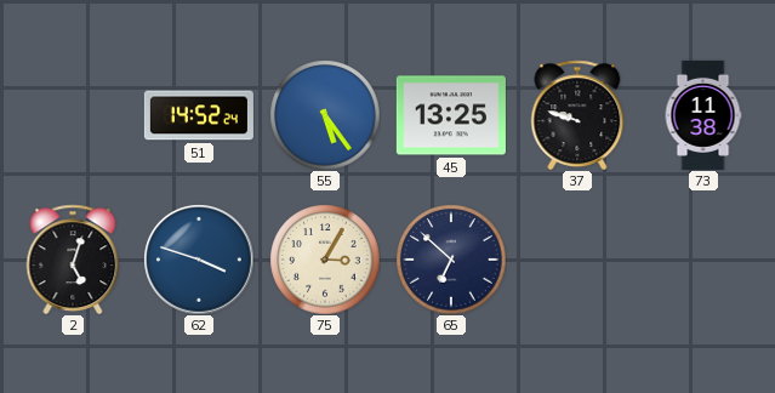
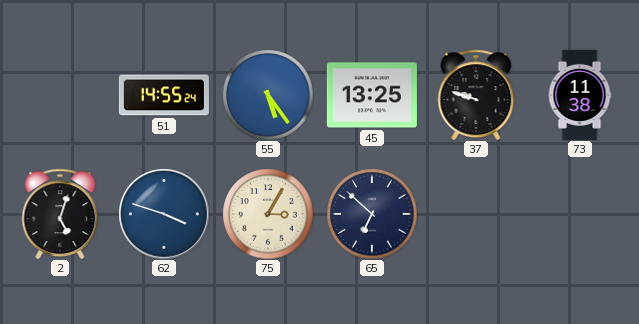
51: 14:52 -> 14:55
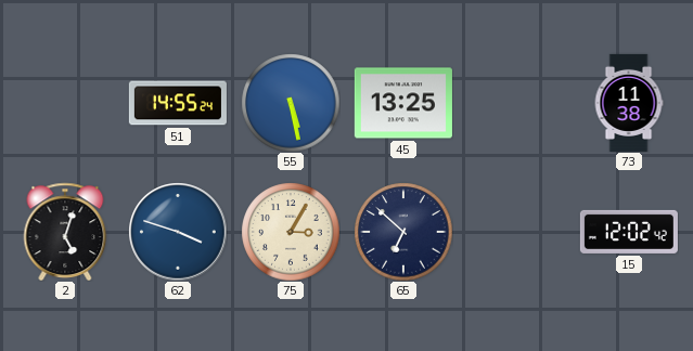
55: 5:24 -> 5:28
37: 9:48 -> none
15: none -> 12:02
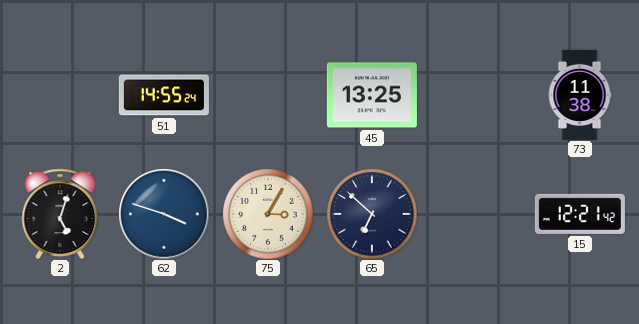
55: 5:28 -> none
15: 12:02 -> 12:21
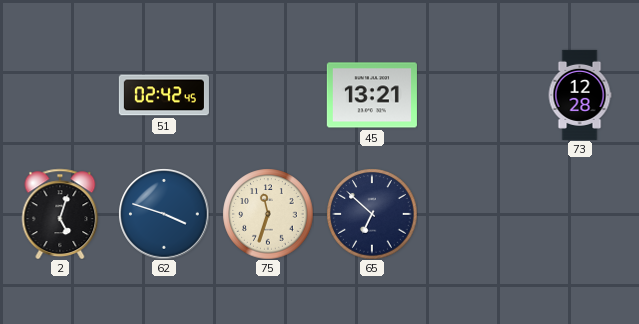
51: 14:55 -> 02:42
45: 13:25 -> 13:21
73: 11:38 -> 12:28
75: 3:05 -> 11:33
15: 12:21 -> none
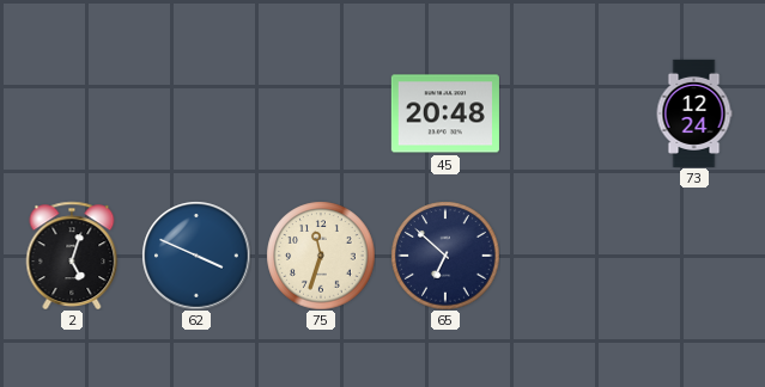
51: 02:42 -> none
45: 13:21 -> 20:48
73: 12:28 -> 12:24
62: 3:48 -> 3:49
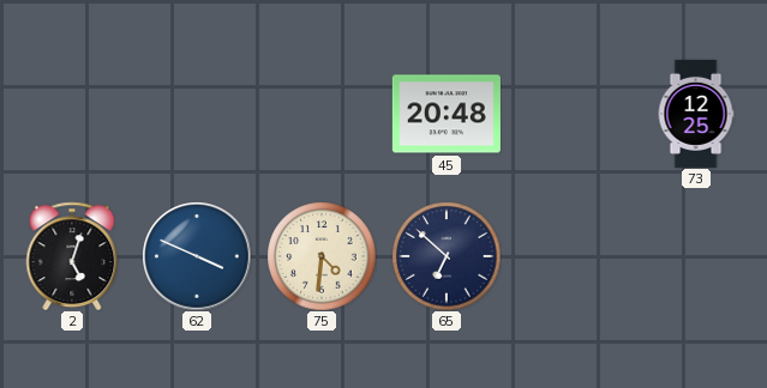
73: 12:24 -> 12:25
75: 11:33 -> 4:31
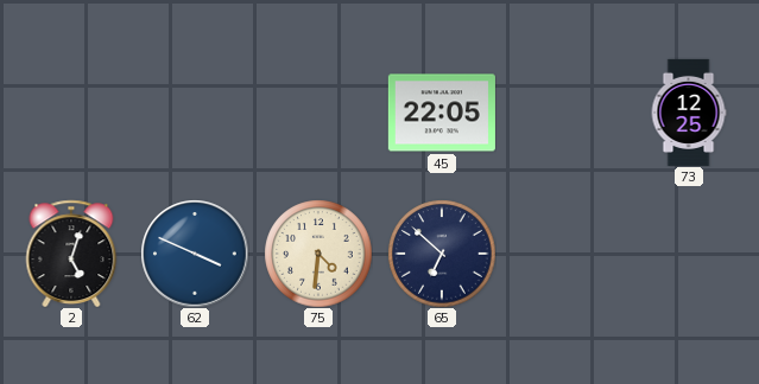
45: 20:48 -> 22:05
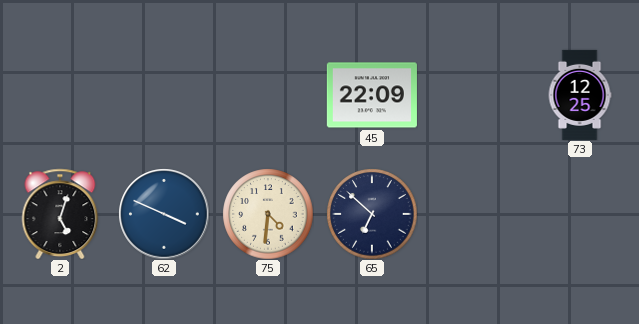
45: 22:05 -> 22:09
